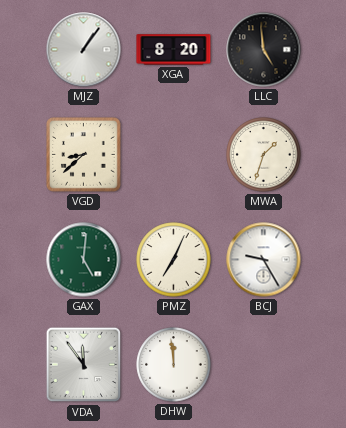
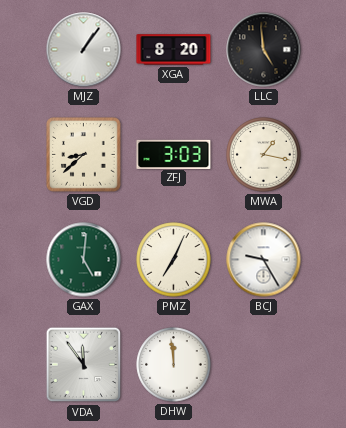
ZFJ: none -> 3:03
MWA: 1:33 -> 1:17
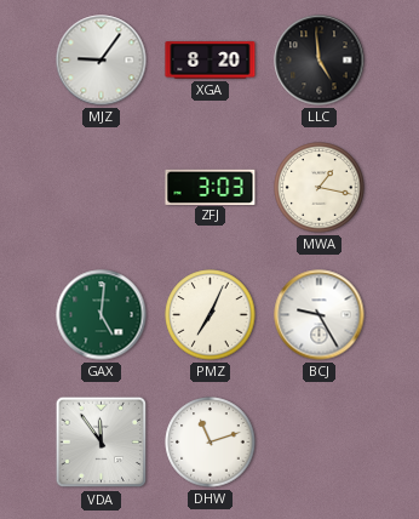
MJZ: 1:06 -> 9:06
VGD: 8:38 -> none
DHW: 11:59 -> 11:12
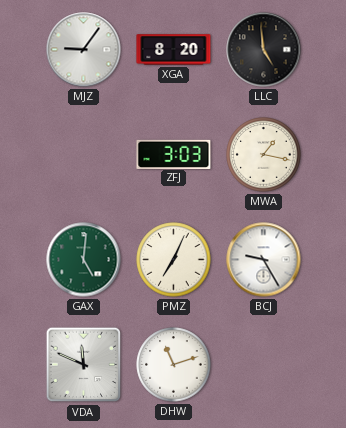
VDA: 11:54 -> 11:49
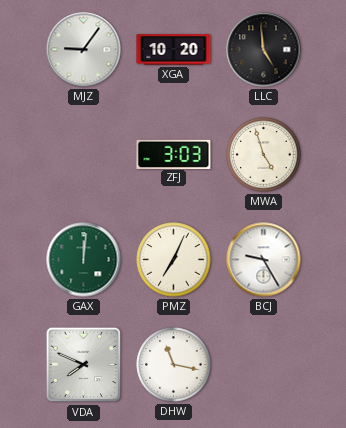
XGA: 8:20 -> 10:20
MWA: 1:17 -> 4:57
GAX: 5:01 -> 12:01
VDA: 11:49 -> 7:49
DHW: 11:12 -> 11:17
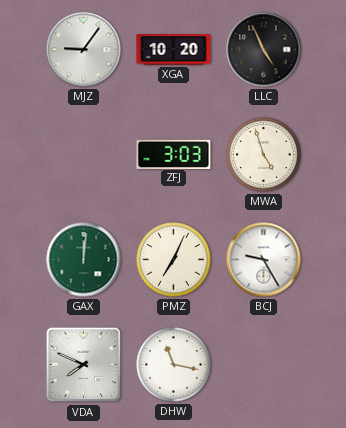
LLC: 4:59 -> 4:56
